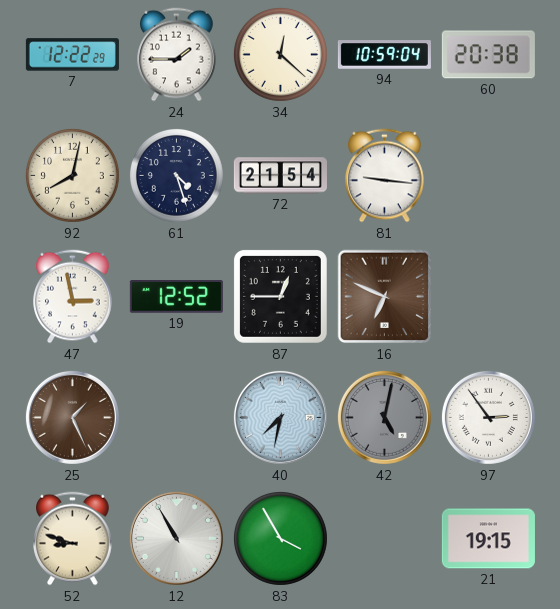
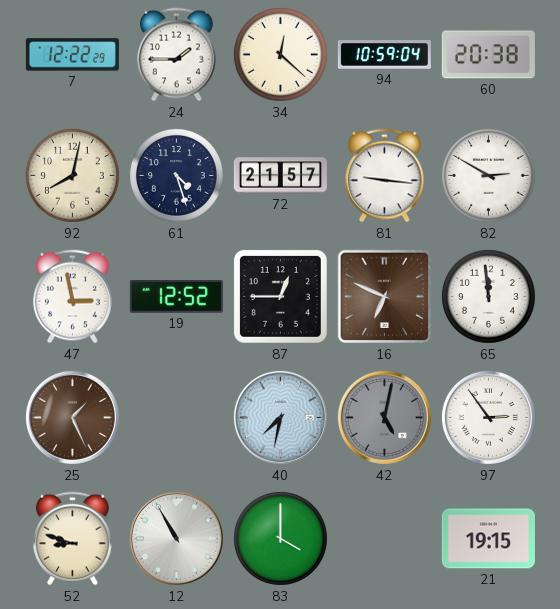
72: 21:54 -> 21:57
82: none -> 2:50
65: none -> 11:59
83: 3:55 -> 4:00
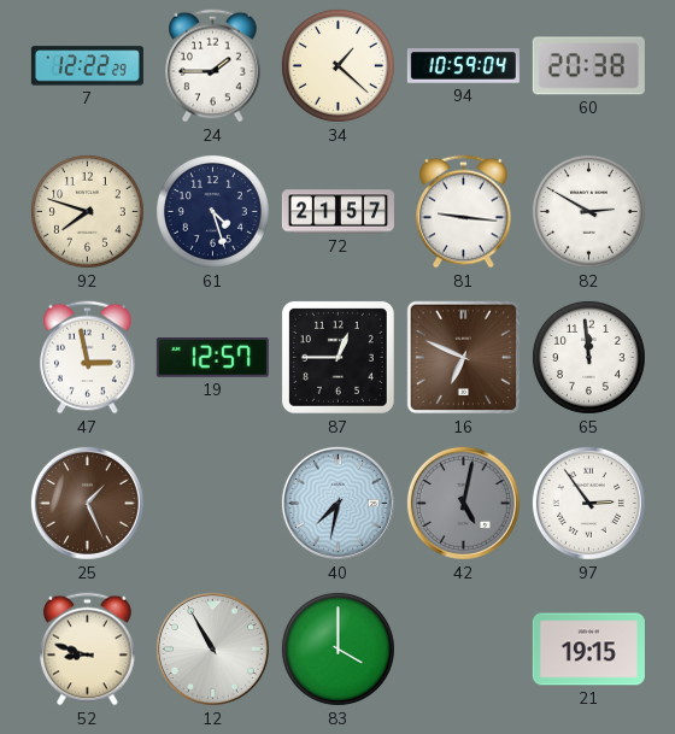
34: 12:22 -> 1:22
92: 8:02 -> 7:48
19: 12:52 -> 12:57
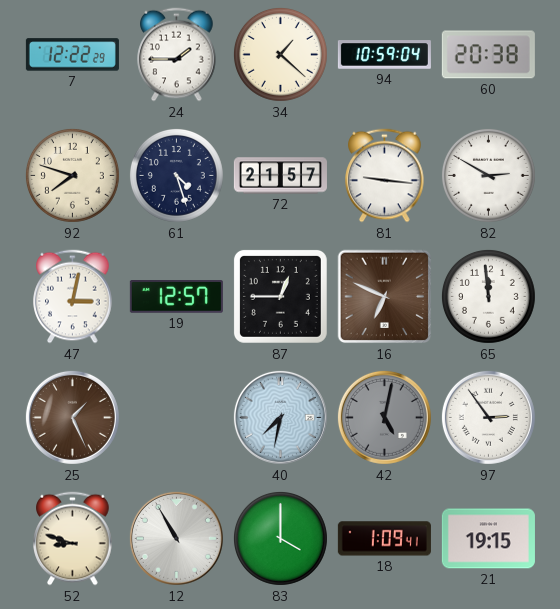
47: 2:58 -> 3:02
18: none -> 1:09
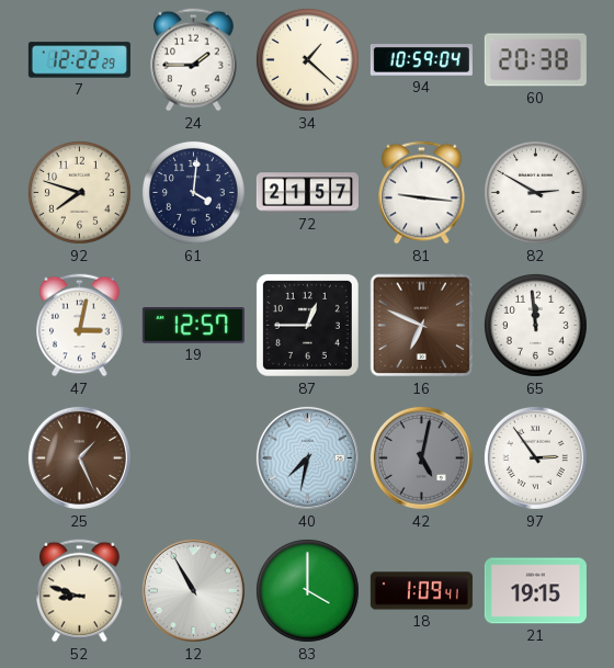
61: 4:27 -> 4:01
